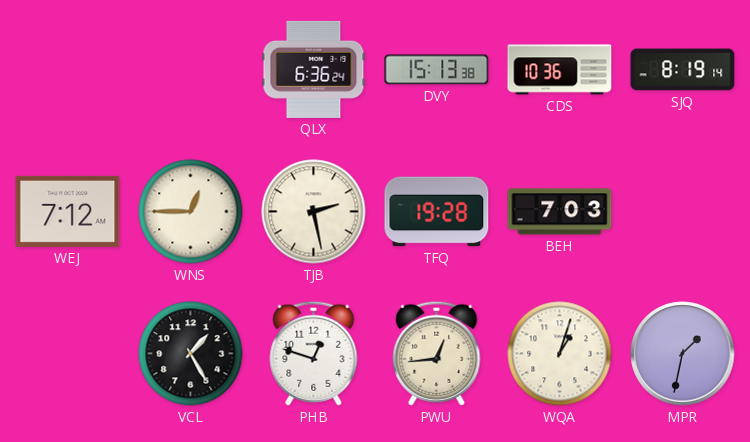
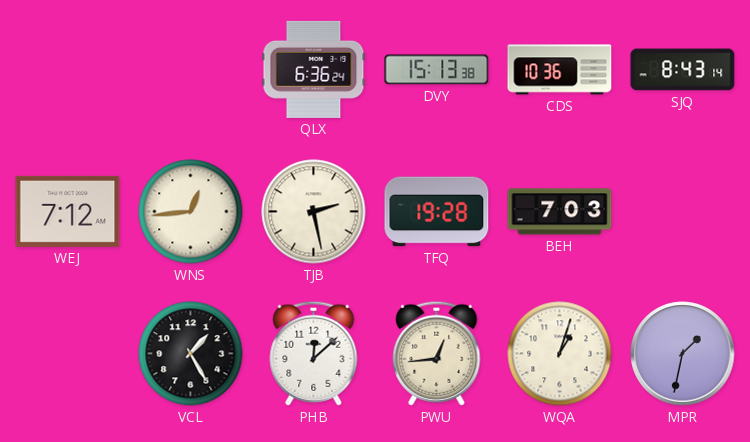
SJQ: 8:19 -> 8:43
WNS: 12:45 -> 12:44
PHB: 12:48 -> 12:08
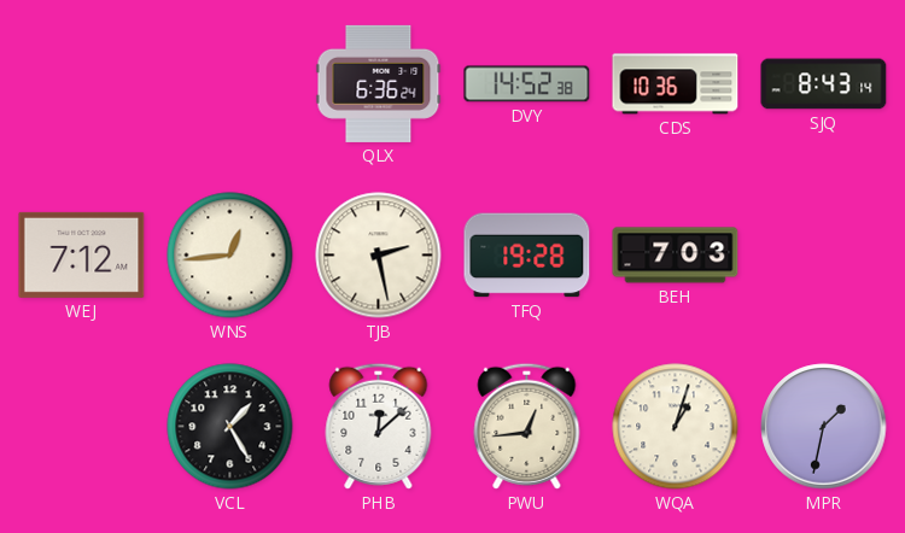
DVY: 15:13 -> 14:52
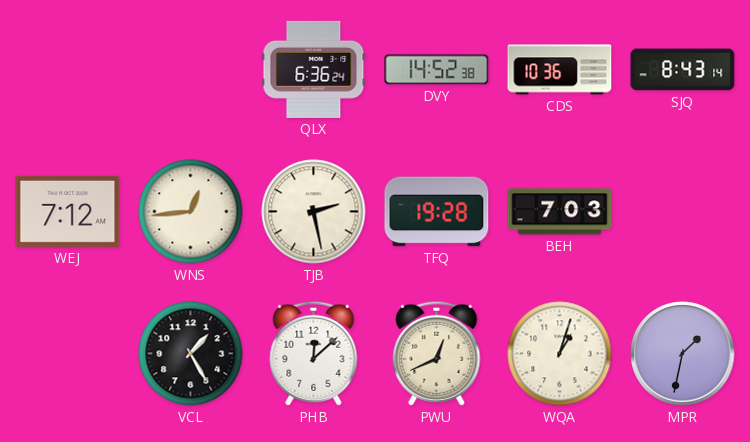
PWU: 12:44 -> 12:41
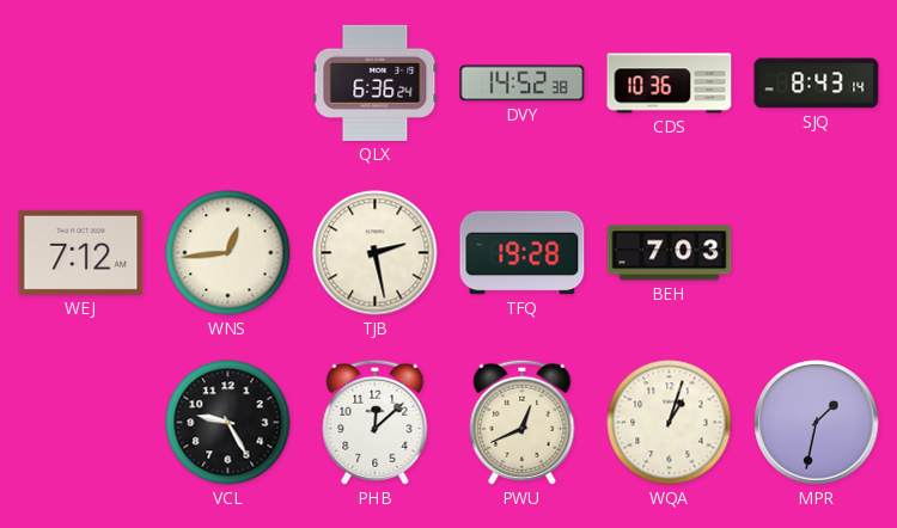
VCL: 1:25 -> 9:25
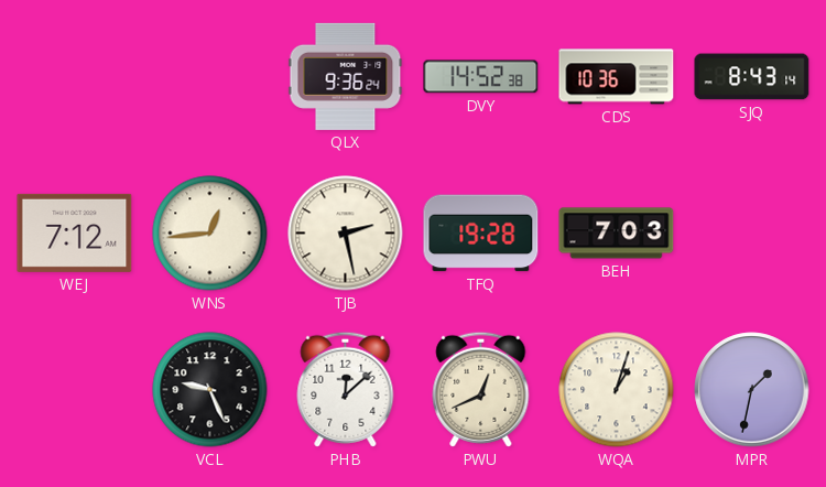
QLX: 6:36 -> 9:36
VCL: 9:25 -> 9:26
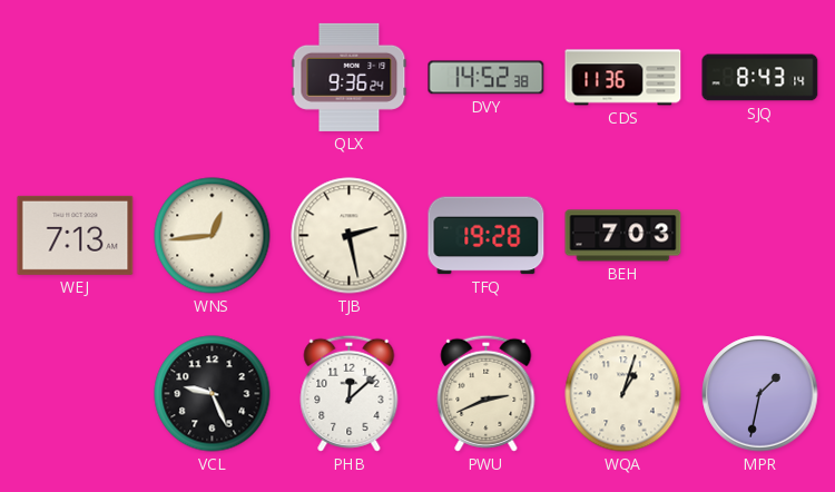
CDS: 10:36 -> 11:36
WEJ: 7:12 -> 7:13
PWU: 12:41 -> 2:41
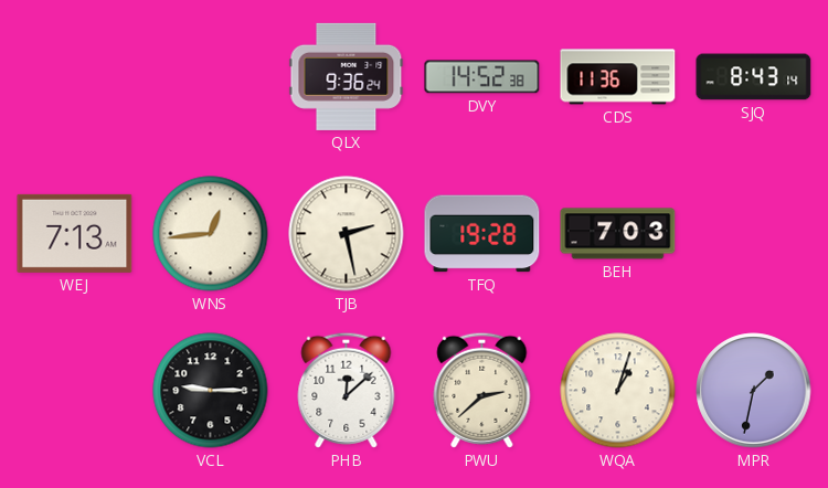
VCL: 9:26 -> 9:15
PWU: 2:41 -> 2:38
